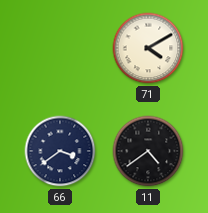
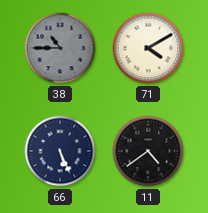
38: none -> 10:45
66: 3:39 -> 5:26
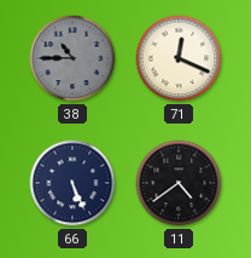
71: 4:10 -> 12:19
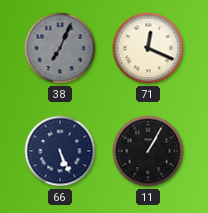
38: 10:45 -> 7:04
11: 4:39 -> 1:05
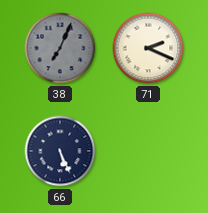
71: 12:19 -> 2:19
11: 1:05 -> none
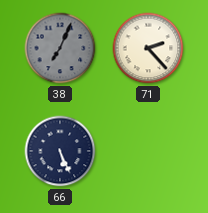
71: 2:19 -> 2:23
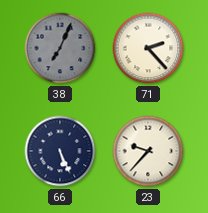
23: none -> 9:37
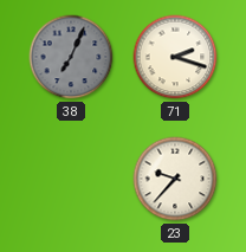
71: 2:23 -> 2:18
66: 5:26 -> none
